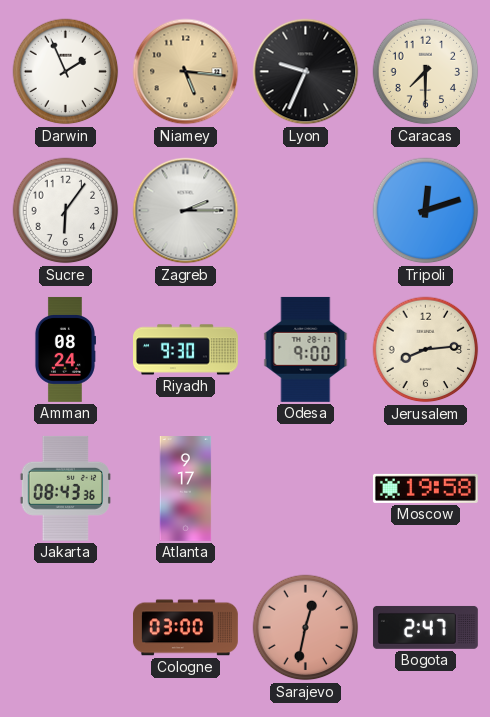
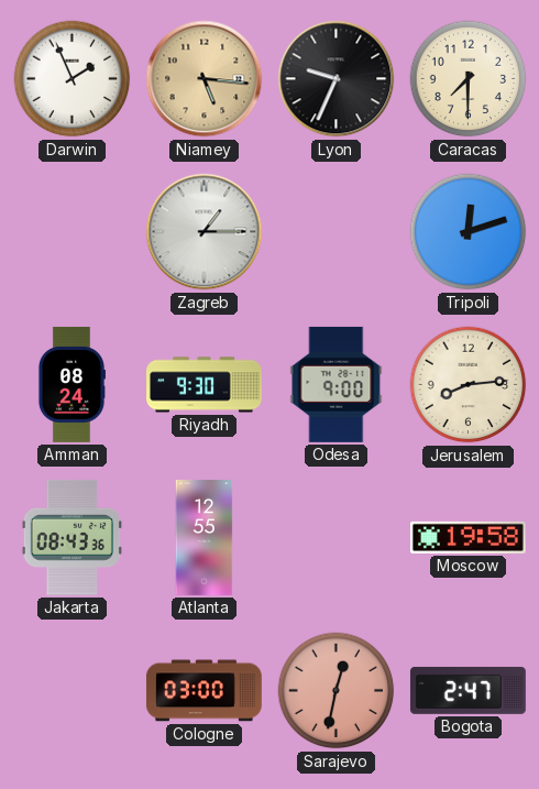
Sucre: 6:06 -> none
Zagreb: 2:15 -> 1:15
Atlanta: 9:17 -> 12:55
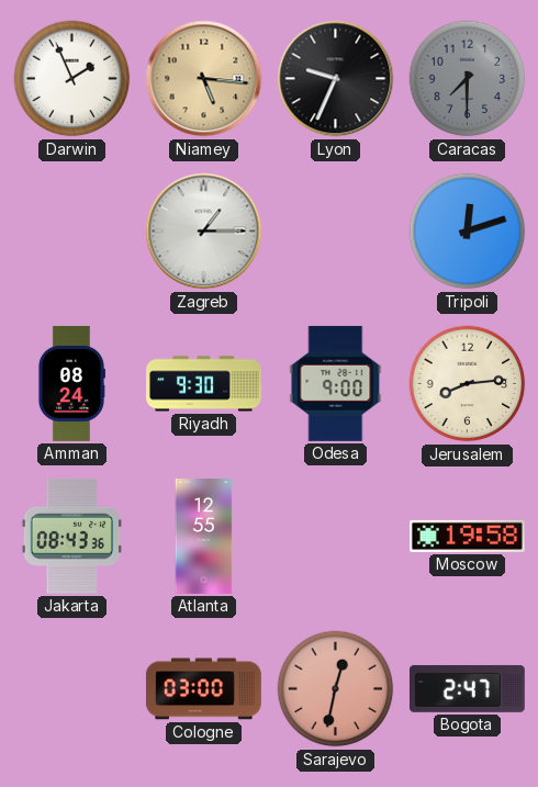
Caracas dial: cream -> grey
